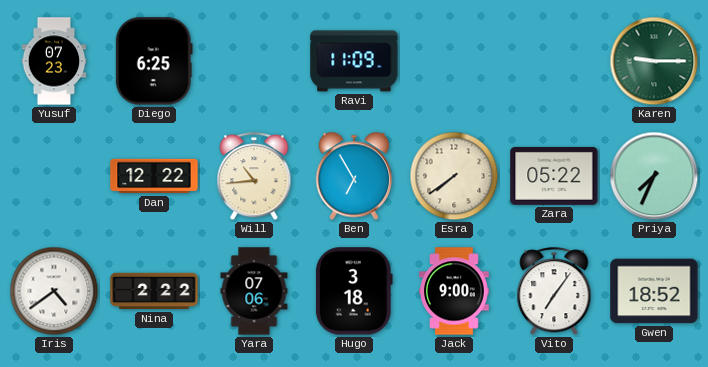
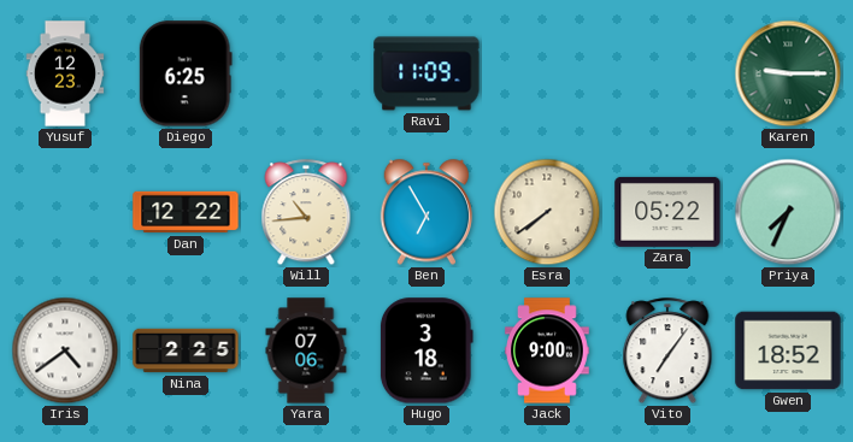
Yusuf: 07:23 -> 12:23
Nina: 2:22 -> 2:25
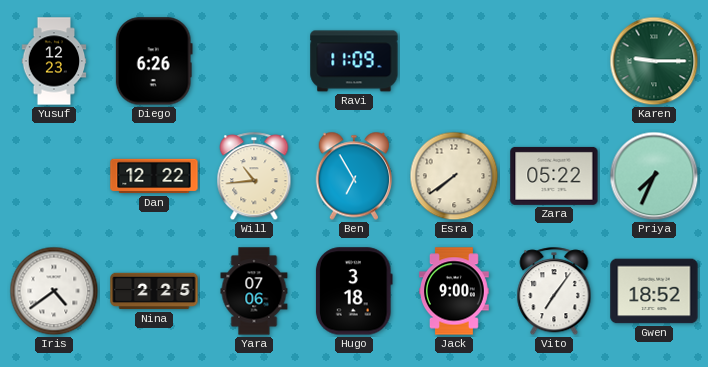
Diego: 6:25 -> 6:26
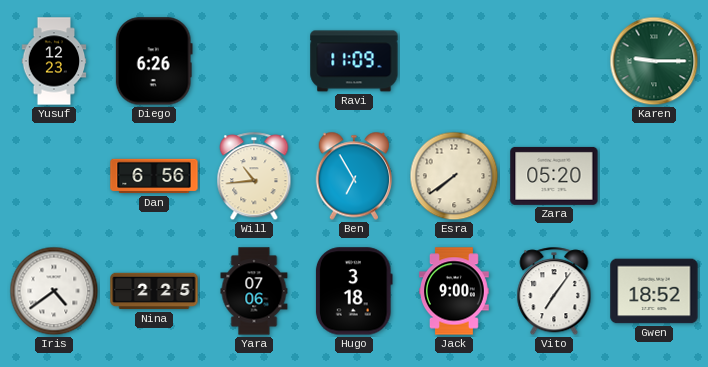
Dan: 12:22 -> 6:56
Zara: 05:22 -> 05:20
Priya: 7:34 -> none
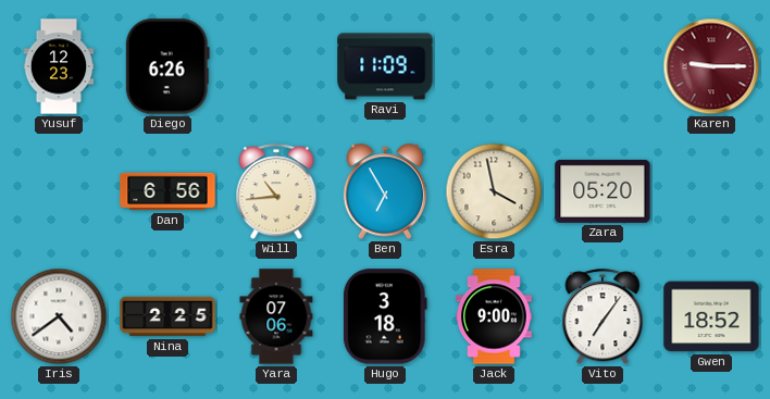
Karen dial: green -> burgundy
Esra: 7:39 -> 3:58
